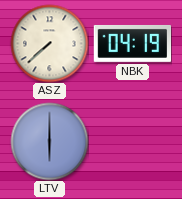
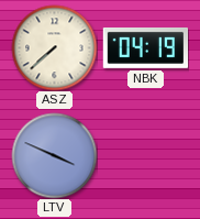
LTV: 6:00 -> 3:49
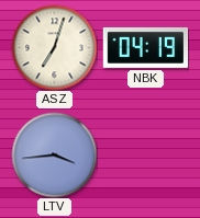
ASZ: 7:38 -> 7:03
LTV: 3:49 -> 3:44
